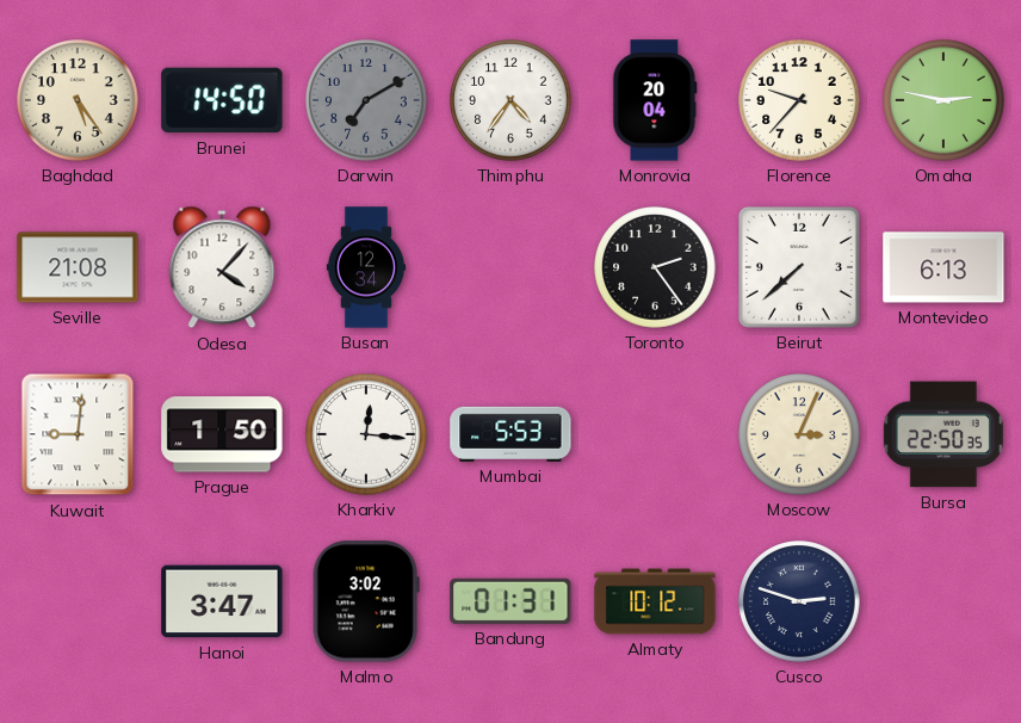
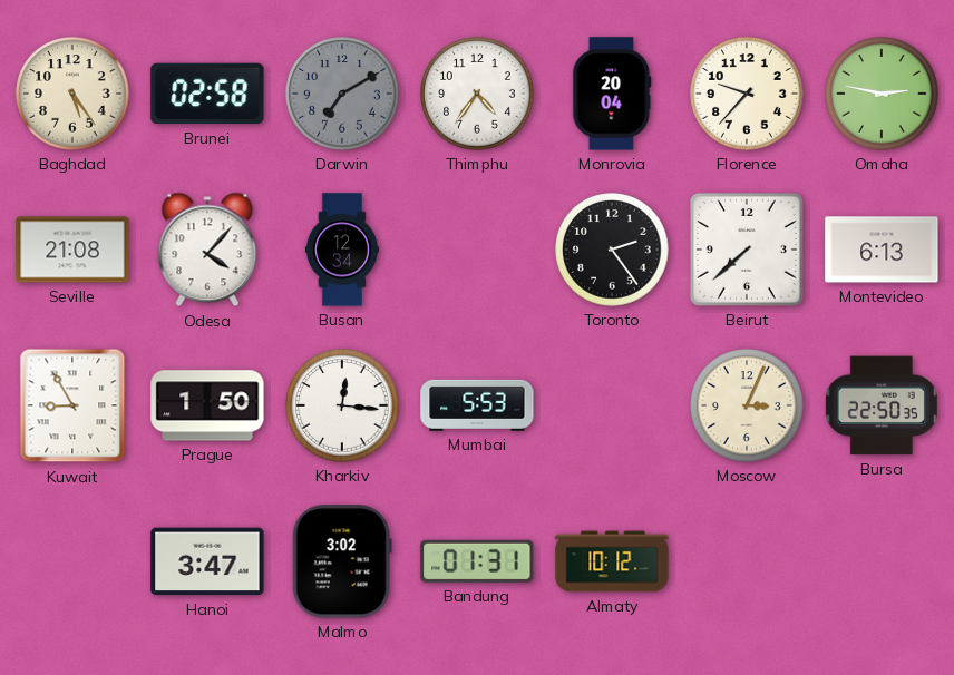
Brunei: 14:50 -> 02:58
Kuwait: 9:01 -> 8:55
Cusco: 2:48 -> none
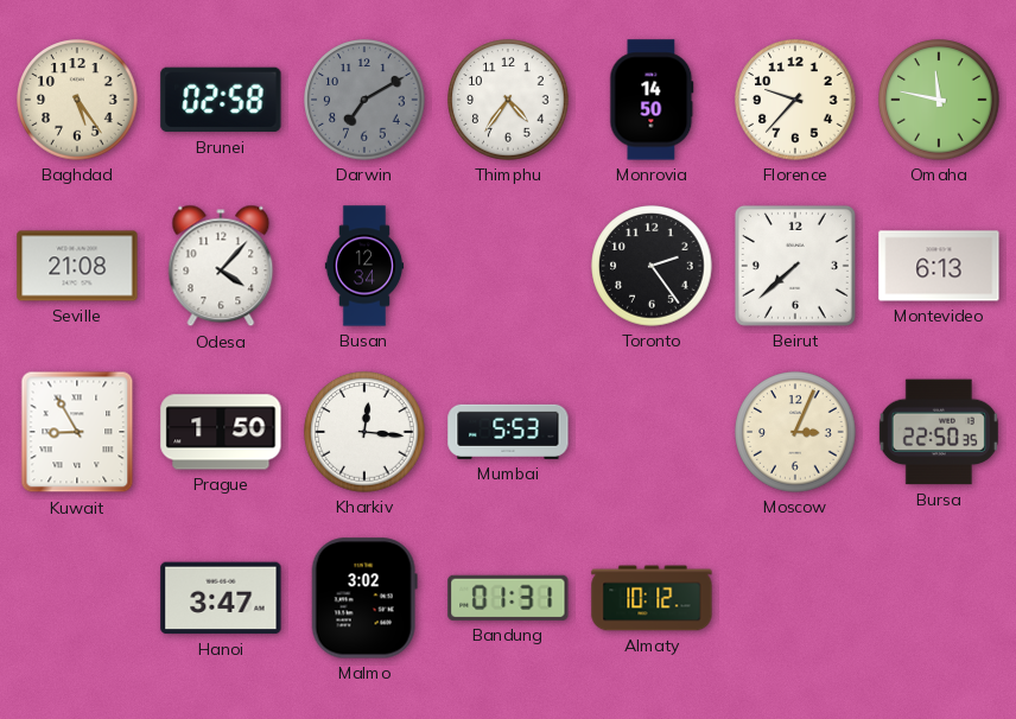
Monrovia: 20:04 -> 14:50
Omaha: 2:47 -> 11:47
